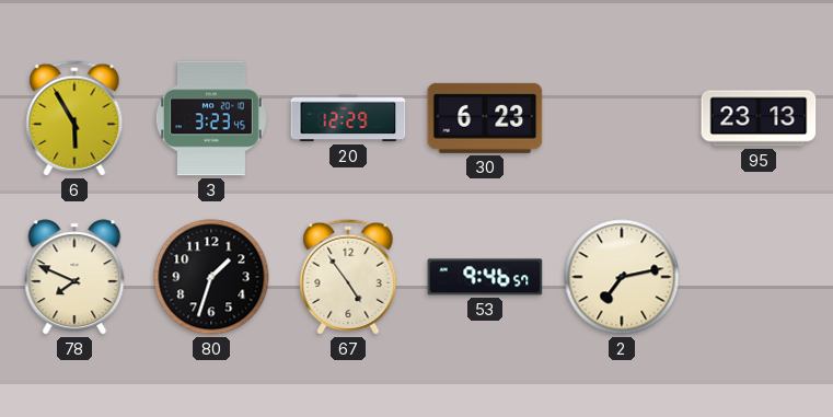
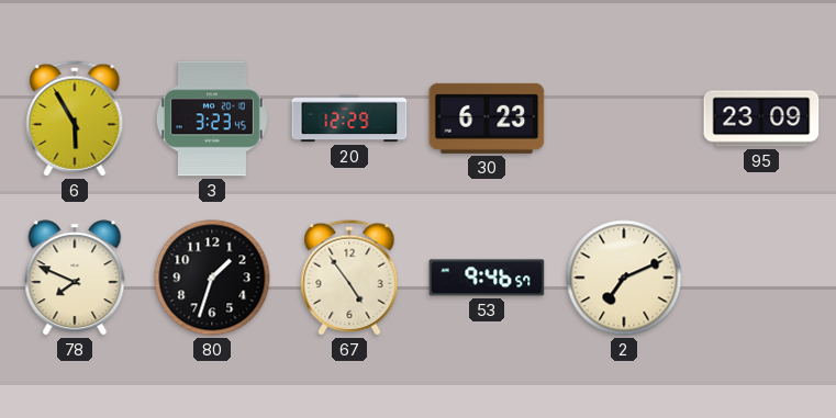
95: 23:13 -> 23:09
2: 7:13 -> 7:11
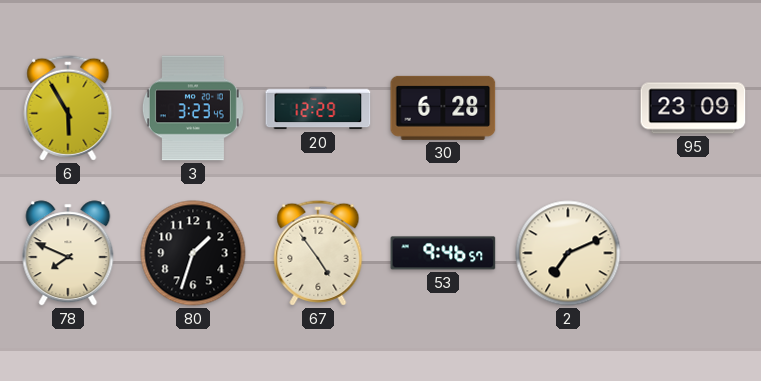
30: 6:23 -> 6:28
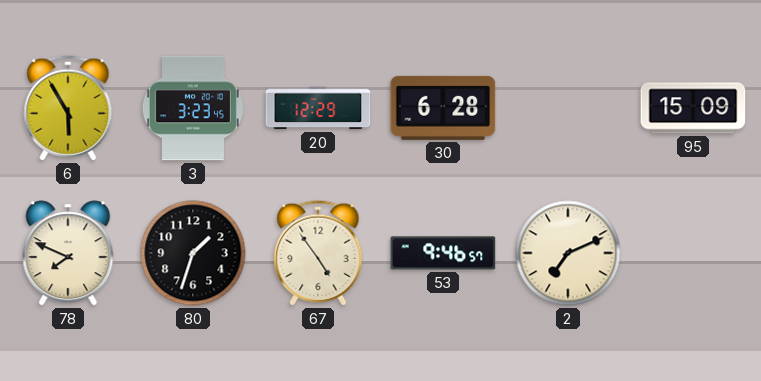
95: 23:09 -> 15:09
